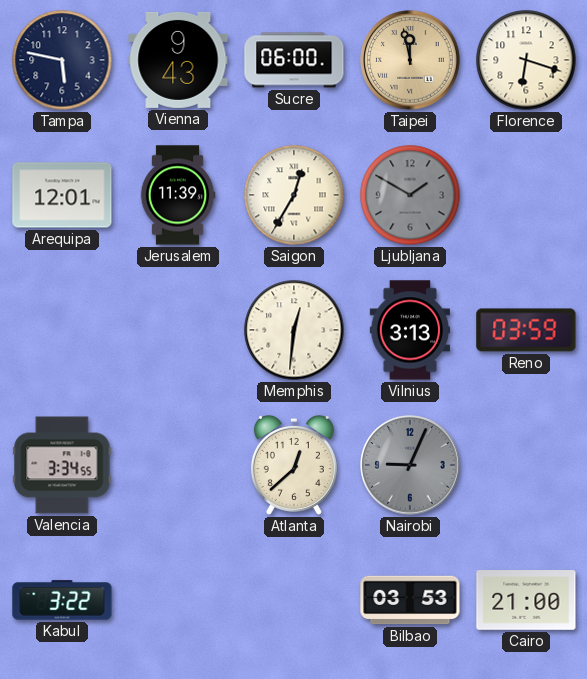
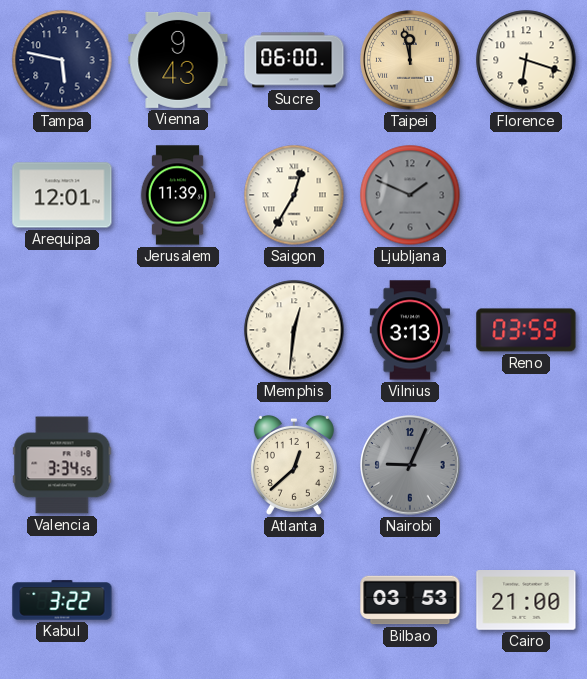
Ljubljana: 1:50 -> 1:49
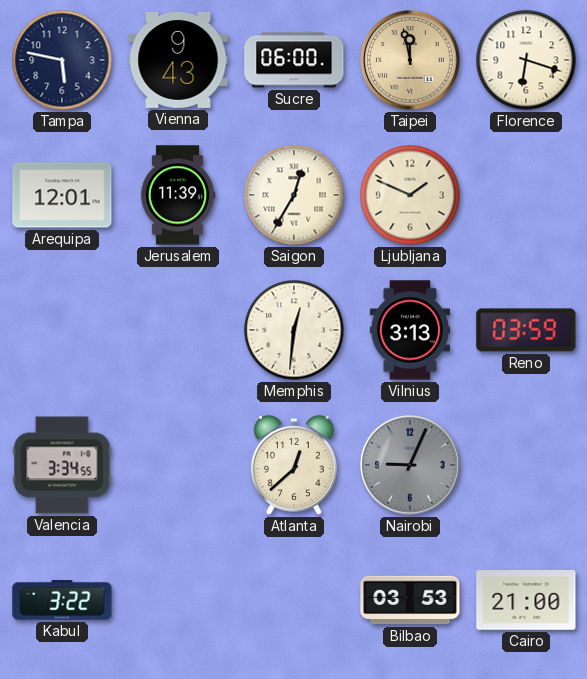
Ljubljana dial: grey -> cream
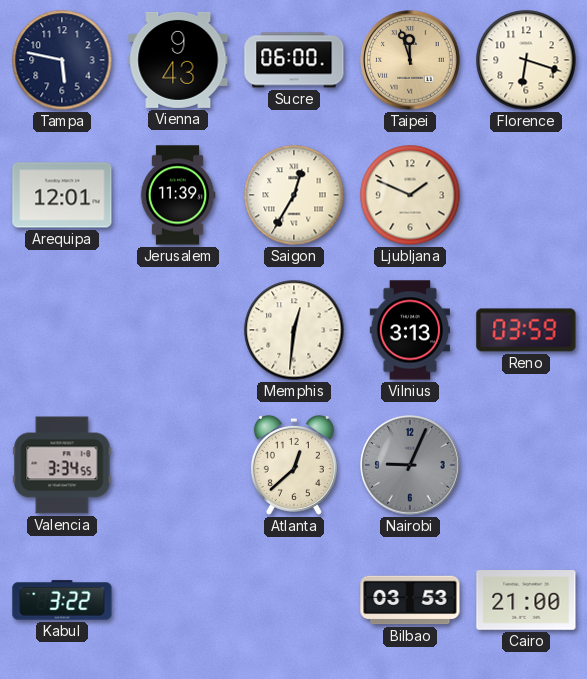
Taipei: 11:58 -> 11:57
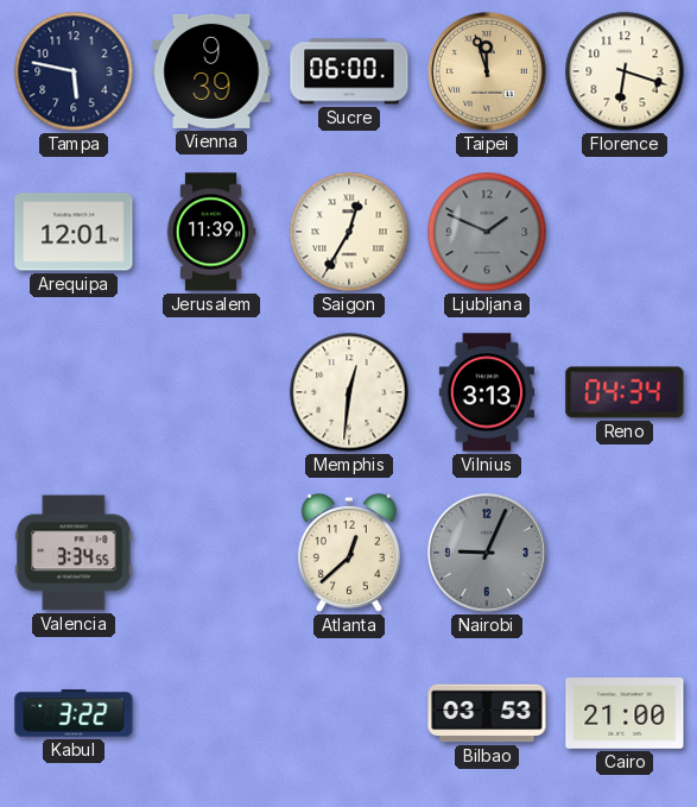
Vienna: 9:43 -> 9:39
Ljubljana dial: cream -> grey
Reno: 03:59 -> 04:34
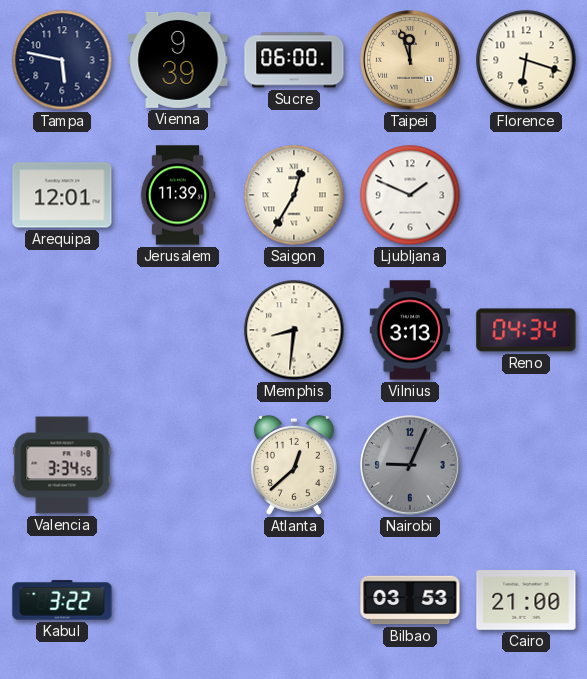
Ljubljana dial: grey -> white
Memphis: 12:31 -> 8:31
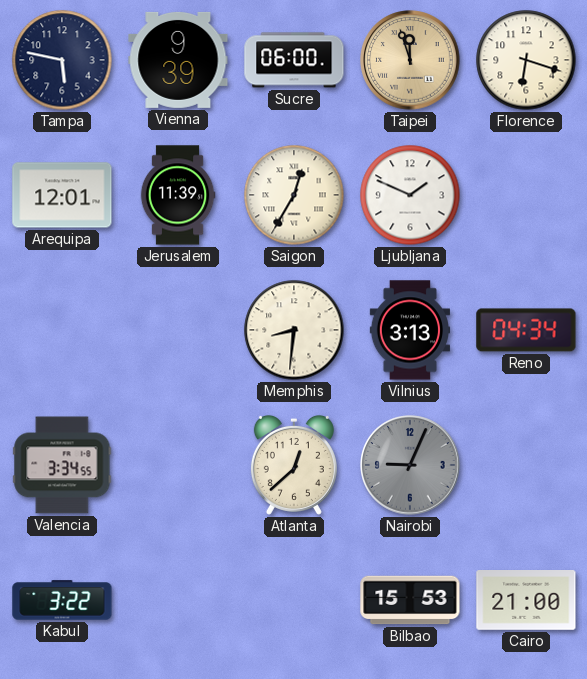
Bilbao: 03:53 -> 15:53
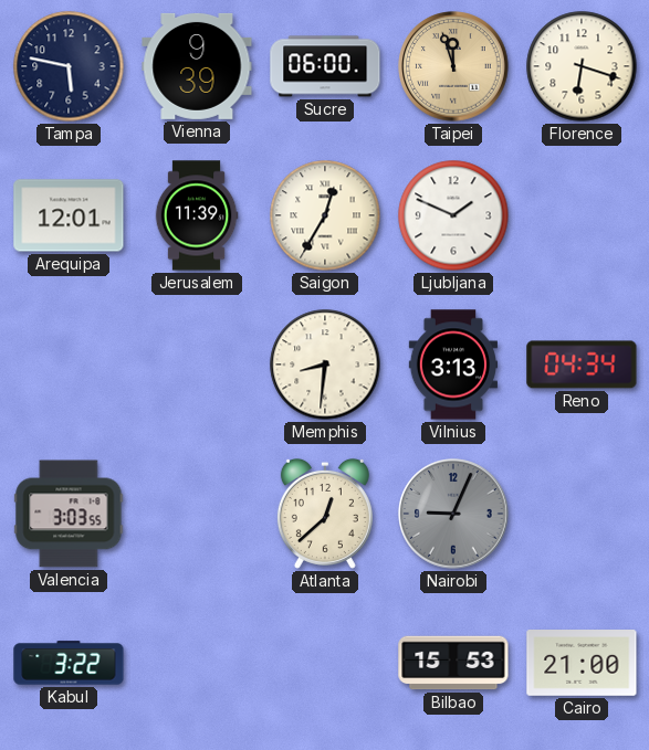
Valencia: 3:34 -> 3:03
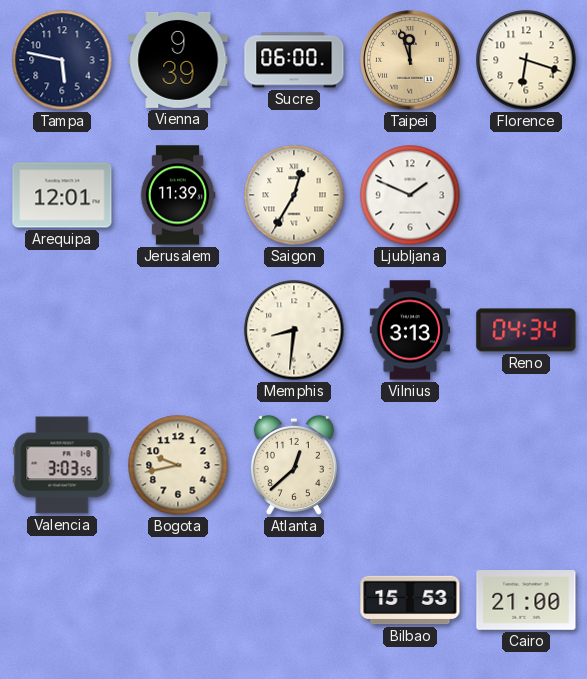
Bogota: none -> 9:43
Nairobi: 9:04 -> none
Kabul: 3:22 -> none
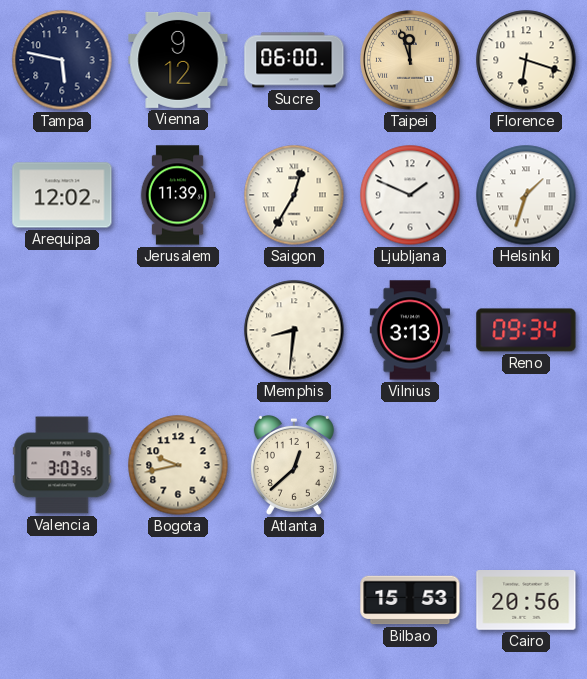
Vienna: 9:39 -> 9:12
Arequipa: 12:01 -> 12:02
Helsinki: none -> 1:33
Reno: 04:34 -> 09:34
Cairo: 21:00 -> 20:56
